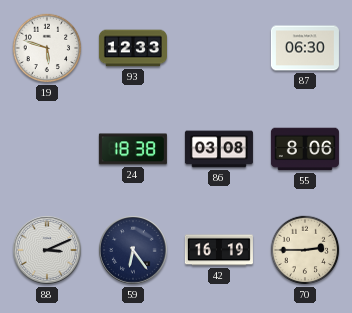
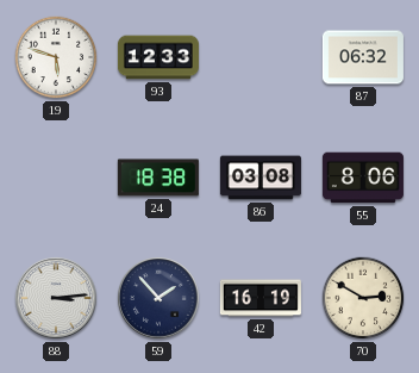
87: 06:30 -> 06:32
88: 3:11 -> 3:14
59: 6:24 -> 1:53
70: 2:45 -> 2:50
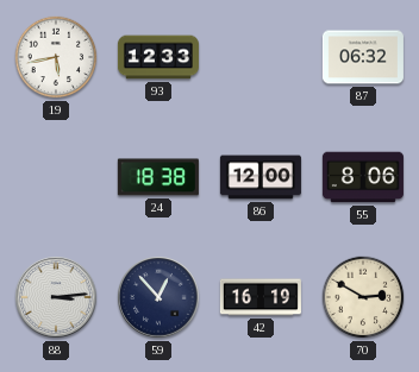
19: 5:48 -> 5:43
86: 03:08 -> 12:00
59: 1:53 -> 12:53
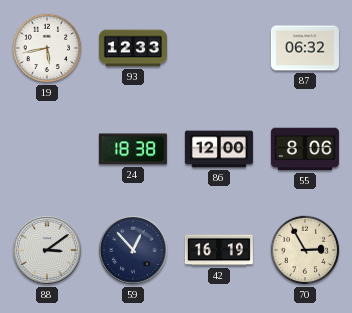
88: 3:14 -> 3:09
70: 2:50 -> 2:55
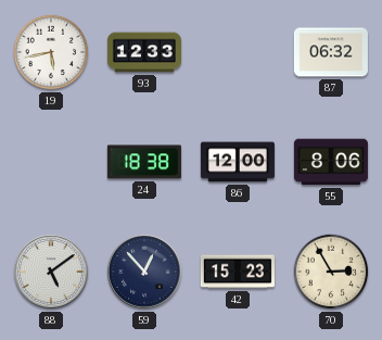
88: 3:09 -> 5:09
42: 16:19 -> 15:23
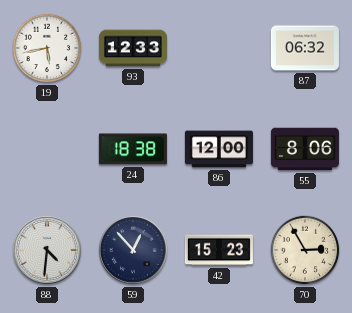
88: 5:09 -> 4:31
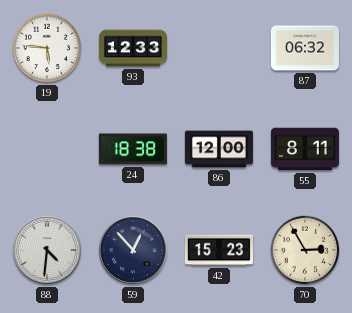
19: 5:43 -> 5:46
55: 8:06 -> 8:11
